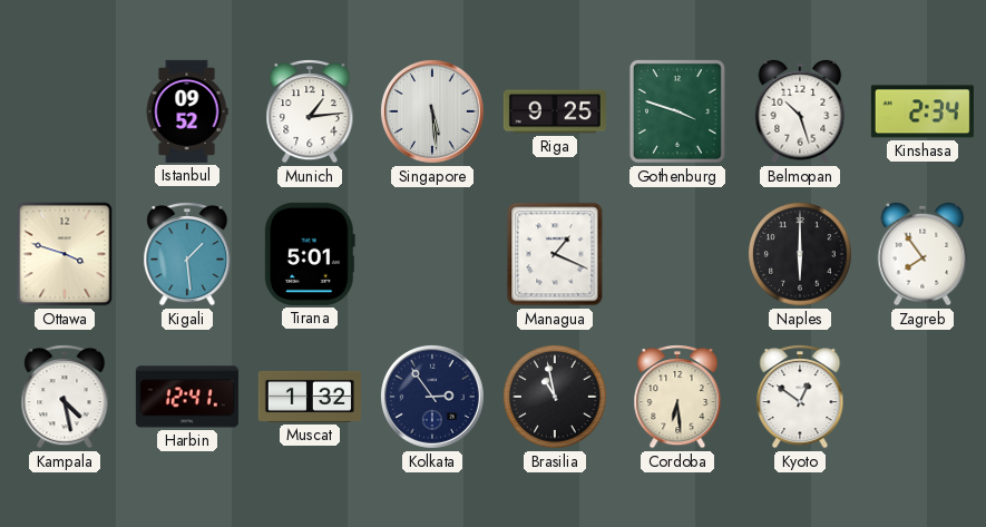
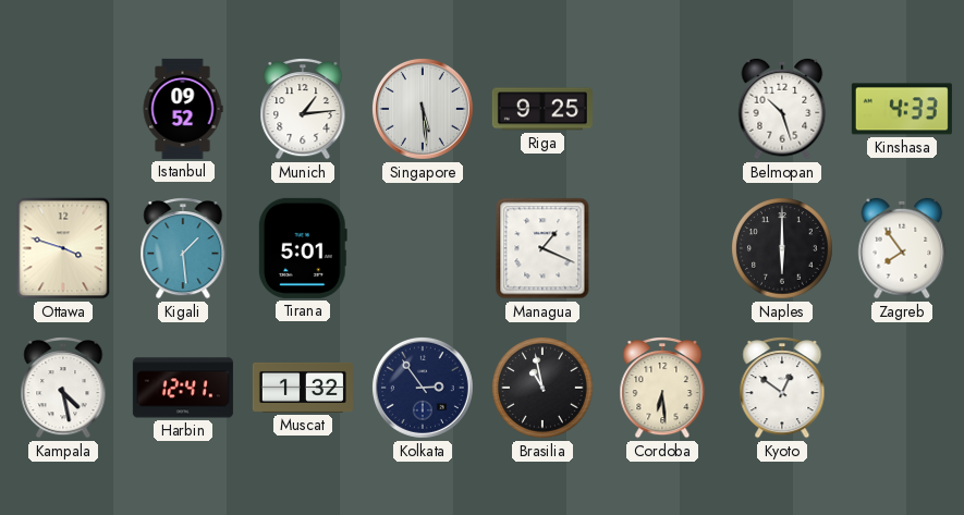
Gothenburg: 3:48 -> none
Kinshasa: 2:34 -> 4:33
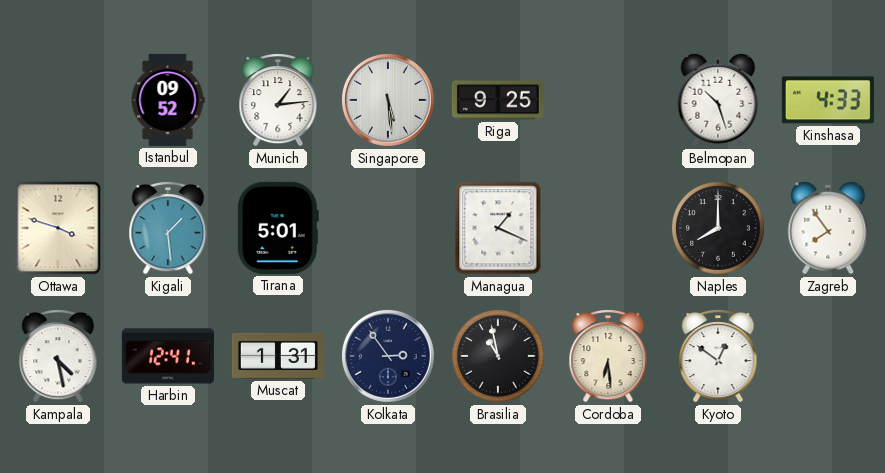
Naples: 6:00 -> 8:00
Muscat: 1:32 -> 1:31
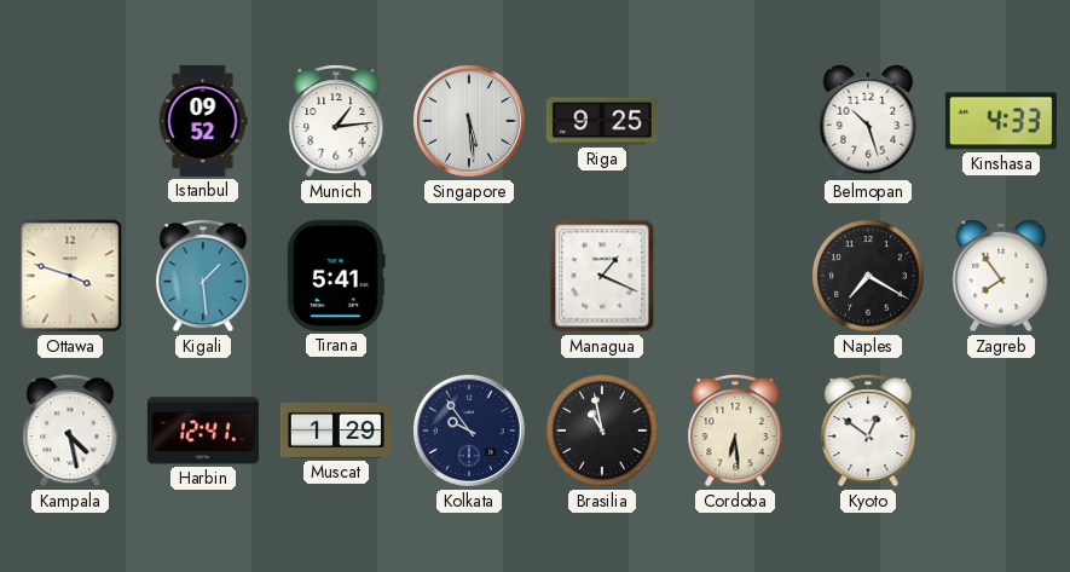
Tirana: 5:01 -> 5:41
Naples: 8:00 -> 7:20
Muscat: 1:31 -> 1:29
Kolkata: 2:54 -> 9:54
